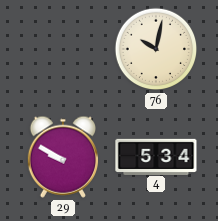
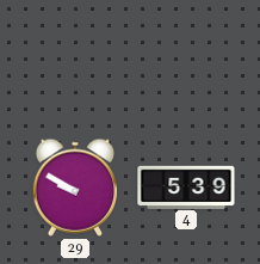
76: 10:02 -> none
4: 5:34 -> 5:39
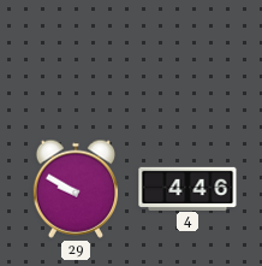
4: 5:39 -> 4:46
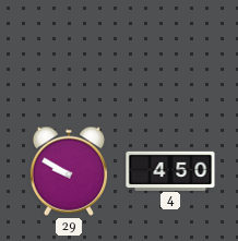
4: 4:46 -> 4:50
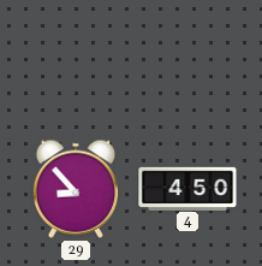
29: 9:50 -> 8:53
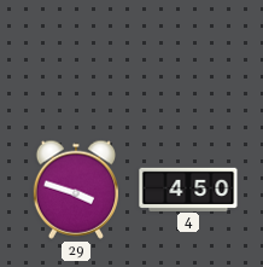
29: 8:53 -> 3:48
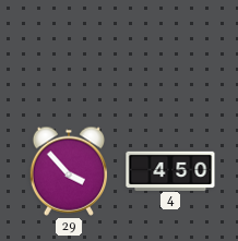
29: 3:48 -> 3:53
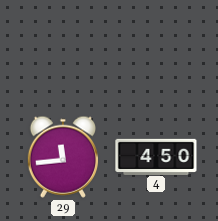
29: 3:53 -> 11:44
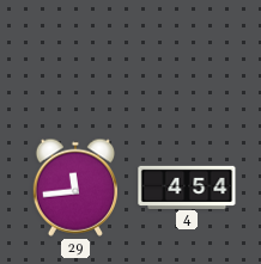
4: 4:50 -> 4:54
